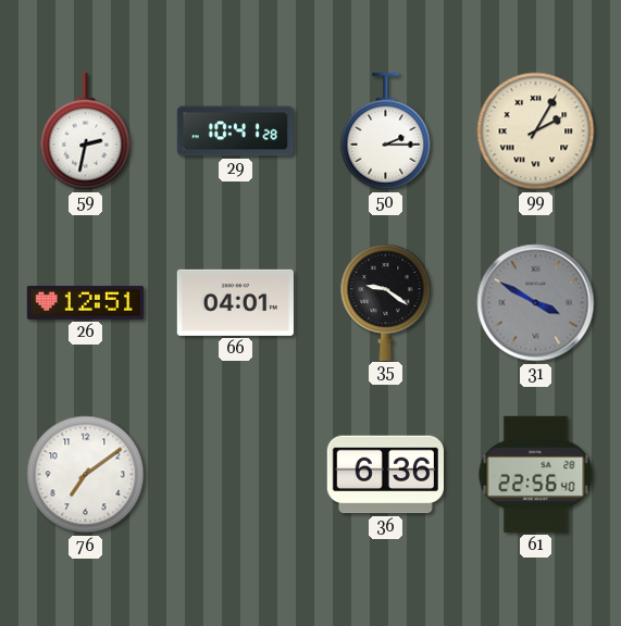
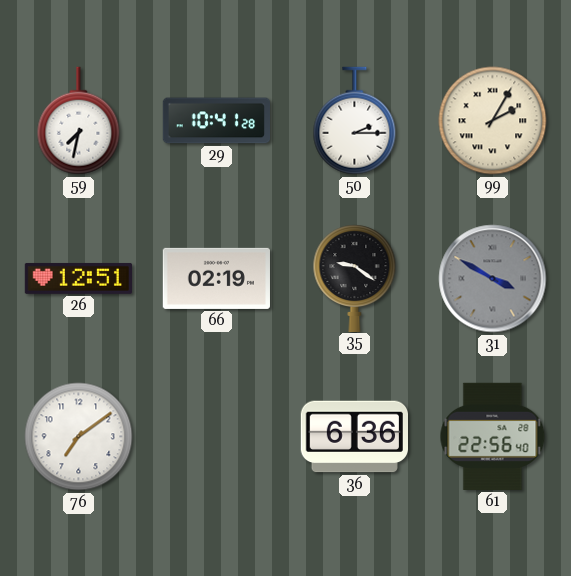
59: 2:32 -> 7:32
66: 04:01 -> 02:19
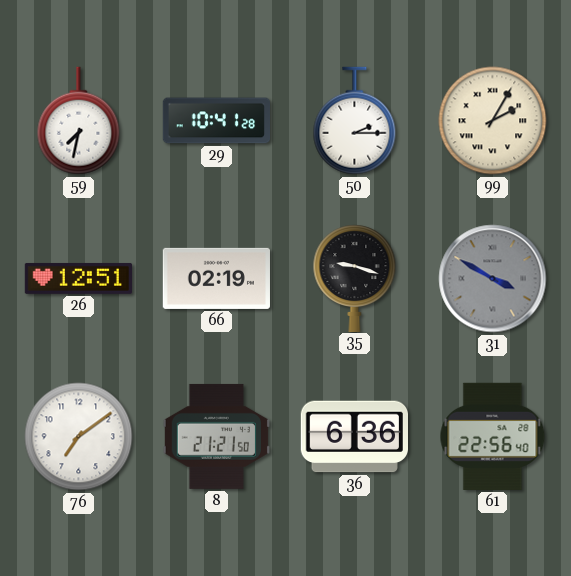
35: 9:21 -> 9:18
8: none -> 21:21
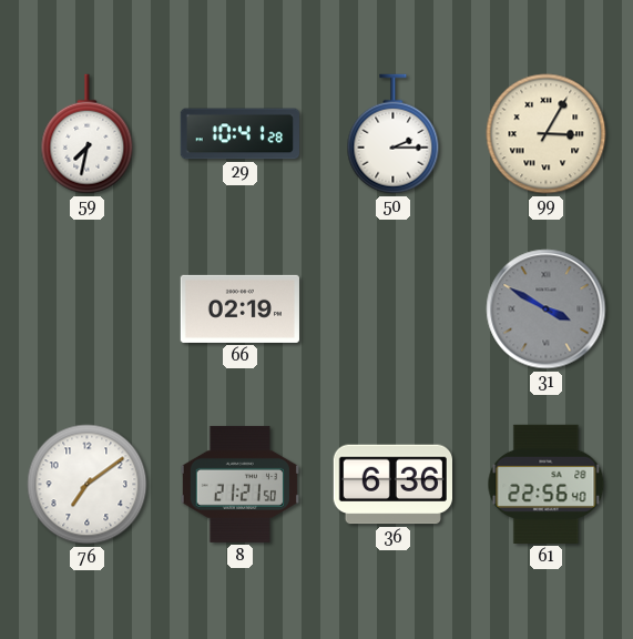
99: 2:05 -> 3:05
26: 12:51 -> none
35: 9:18 -> none
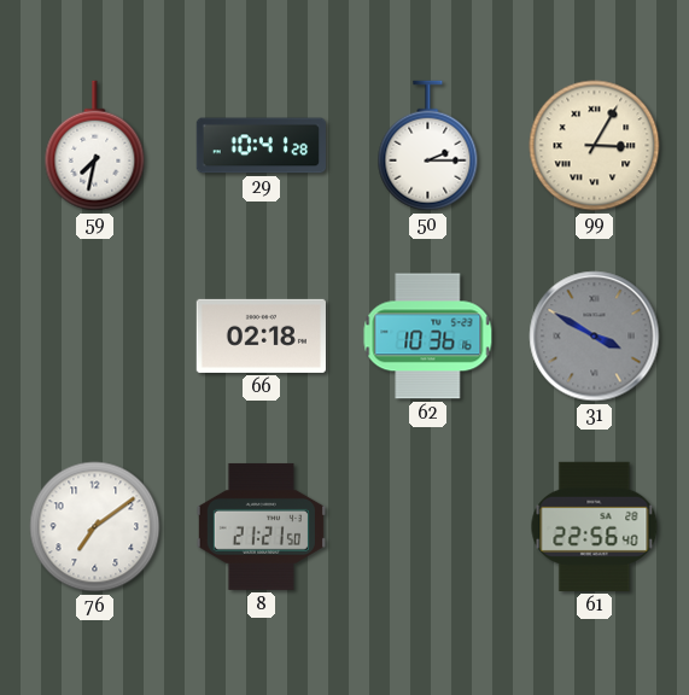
66: 02:19 -> 02:18
62: none -> 10:36
36: 6:36 -> none
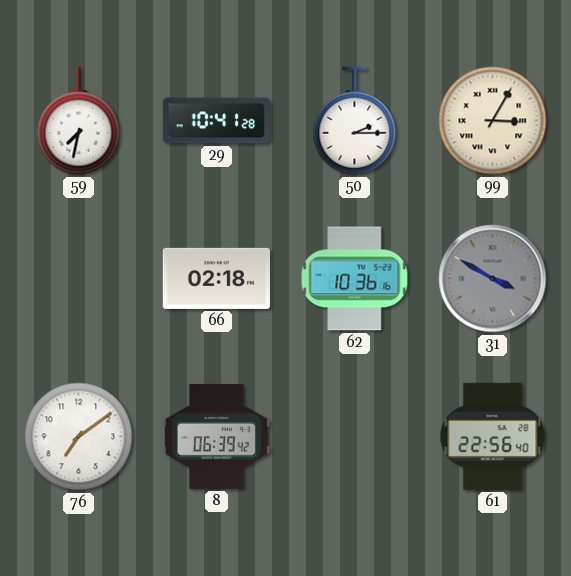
8: 21:21 -> 06:39
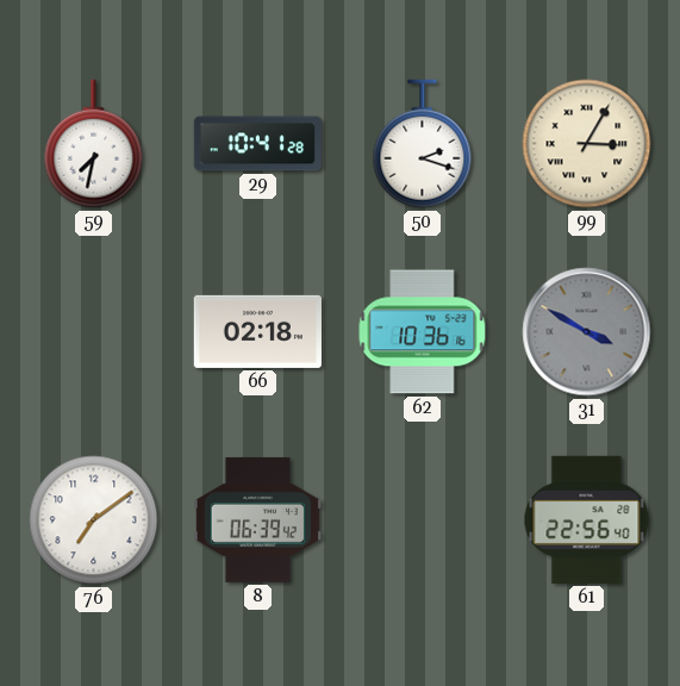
50: 2:15 -> 2:18
